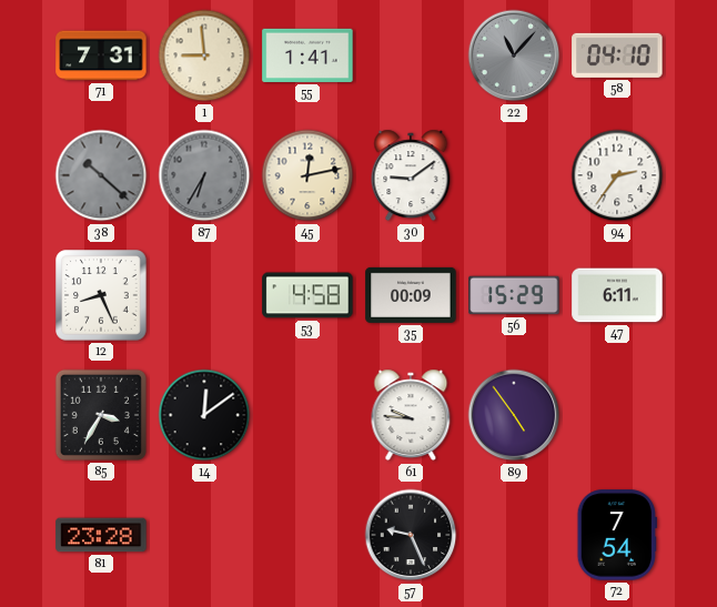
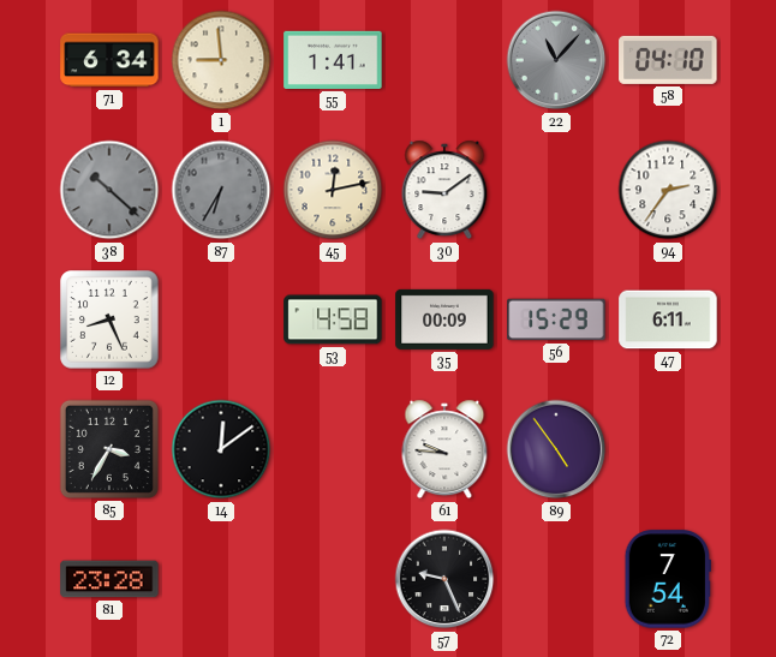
71: 7:31 -> 6:34
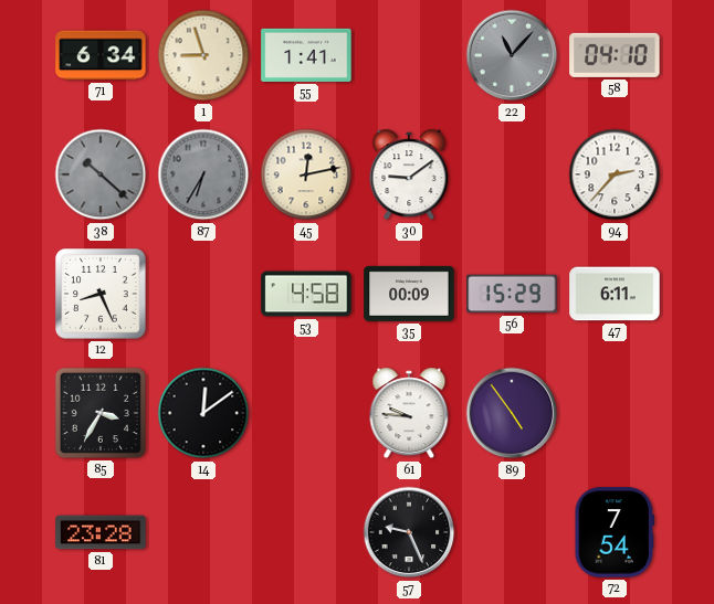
1: 8:59 -> 8:57
94: 2:36 -> 2:37
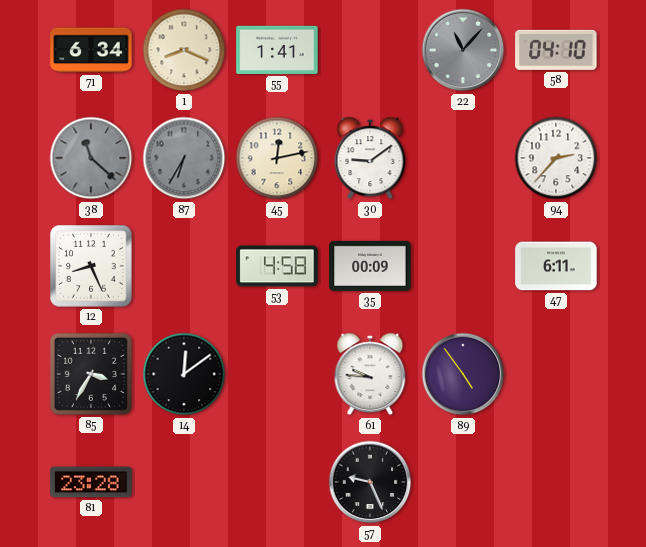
1: 8:57 -> 8:19
38: 10:22 -> 11:22
56: 15:29 -> none
72: 7:54 -> none
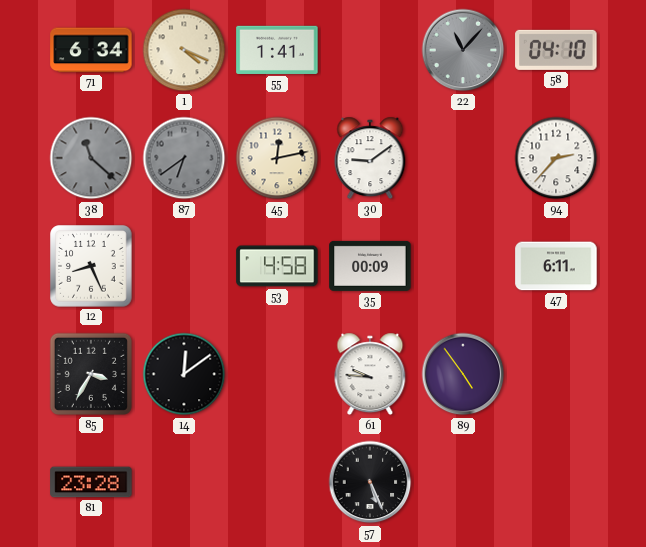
1: 8:19 -> 4:19
87: 6:35 -> 6:39
57: 9:26 -> 5:26
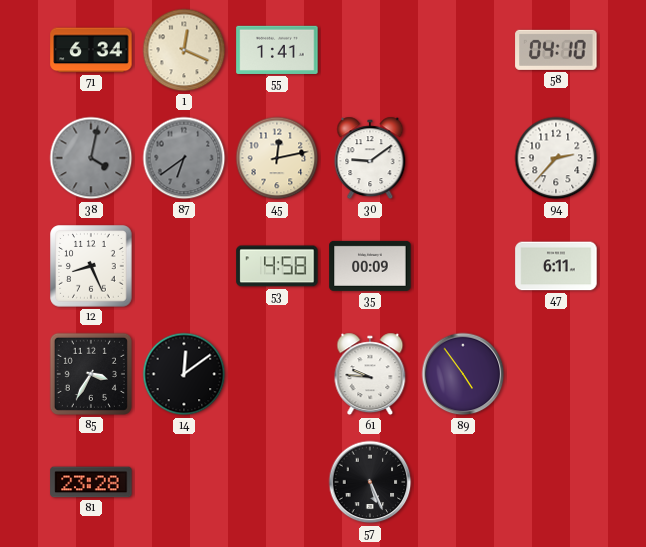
1: 4:19 -> 12:19
22: 11:07 -> none
38: 11:22 -> 4:02
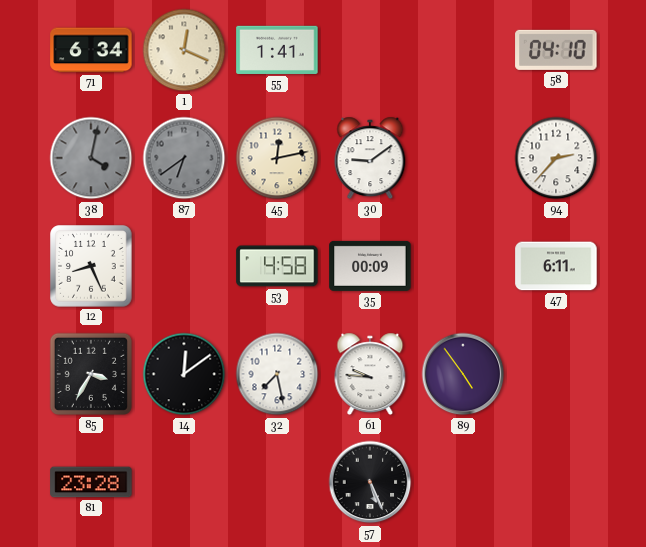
32: none -> 7:28
